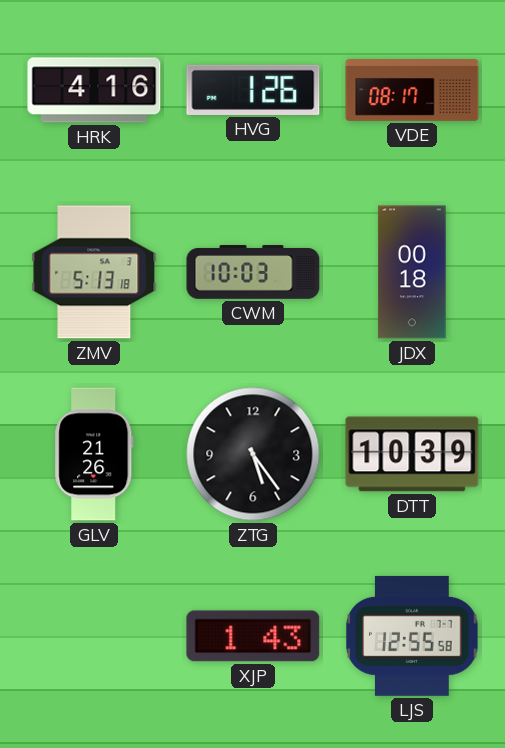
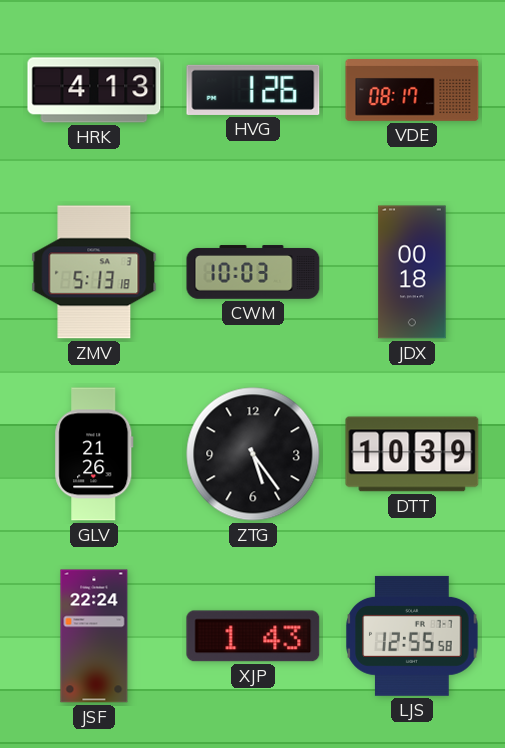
HRK: 4:16 -> 4:13
JSF: none -> 22:24
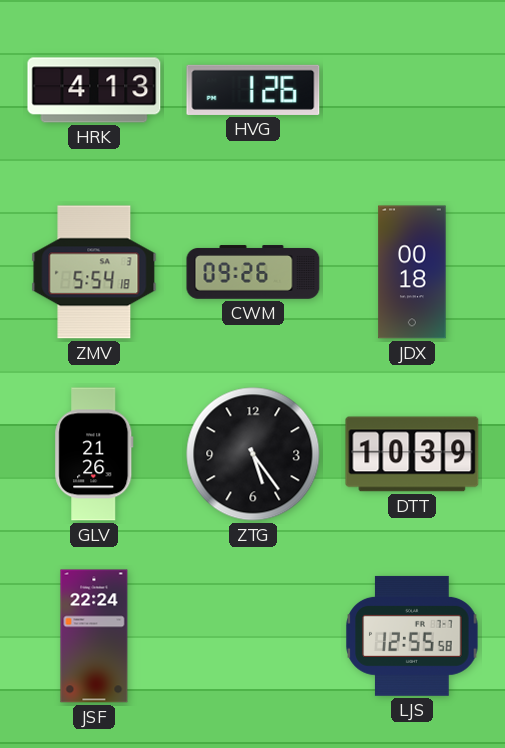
VDE: 08:17 -> none
ZMV: 5:13 -> 5:54
CWM: 10:03 -> 09:26
XJP: 1:43 -> none
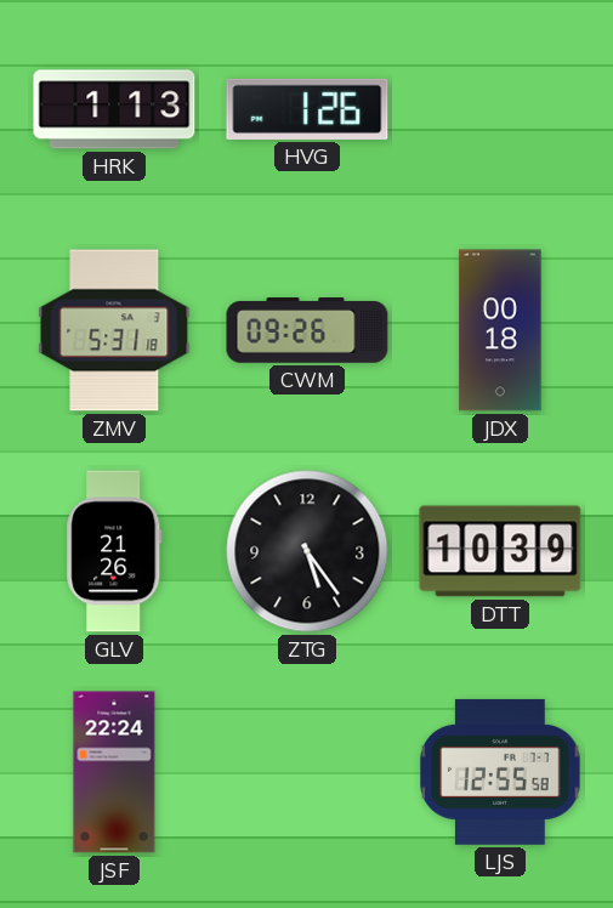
HRK: 4:13 -> 1:13
ZMV: 5:54 -> 5:31
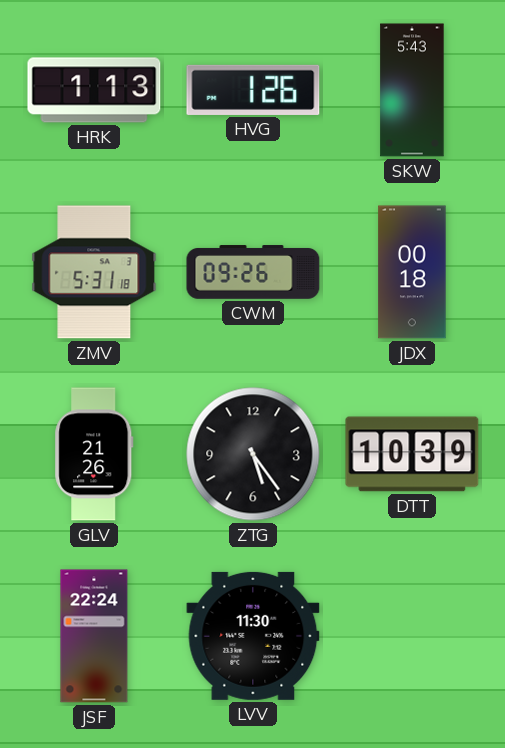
SKW: none -> 5:43
LVV: none -> 11:30
LJS: 12:55 -> none
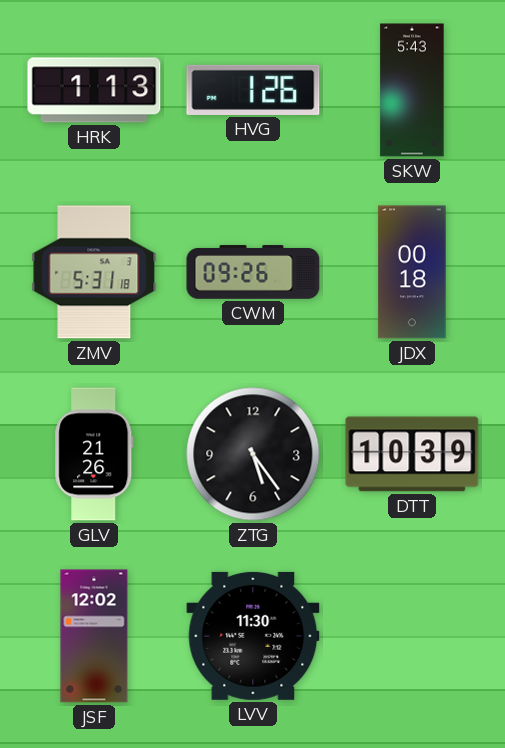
JSF: 22:24 -> 12:02
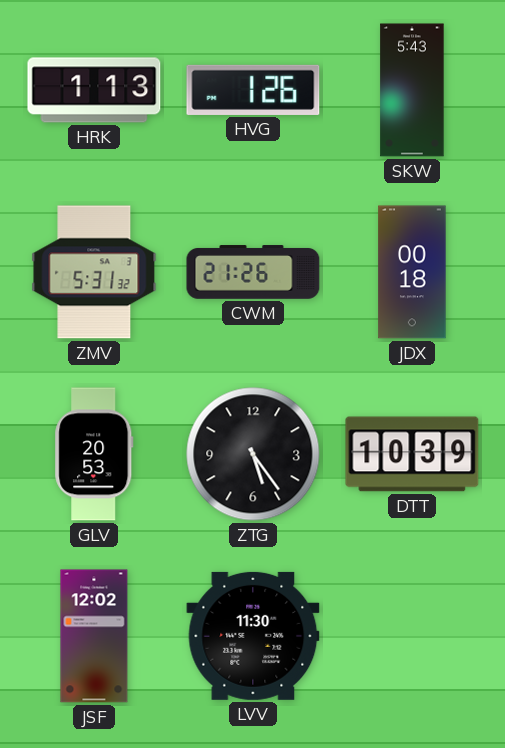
ZMV: 5:31:18 -> 5:31:32
CWM: 09:26 -> 21:26
GLV: 21:26 -> 20:53
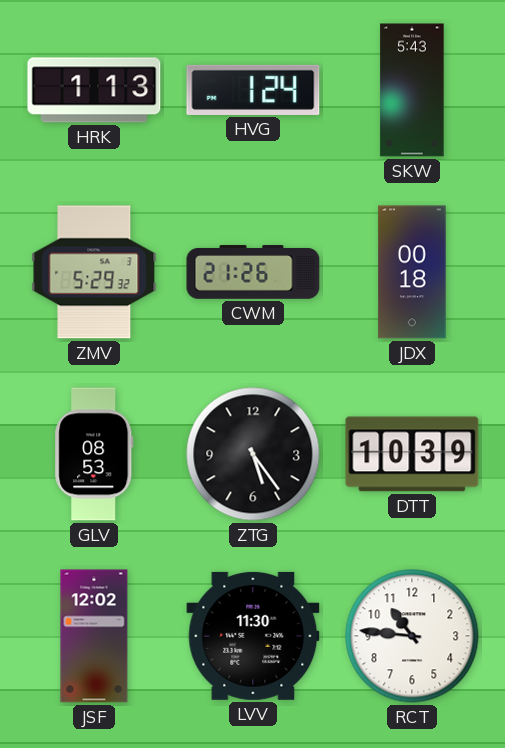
HVG: 1:26 -> 1:24
ZMV: 5:31 -> 5:29
GLV: 20:53 -> 08:53
RCT: none -> 10:46
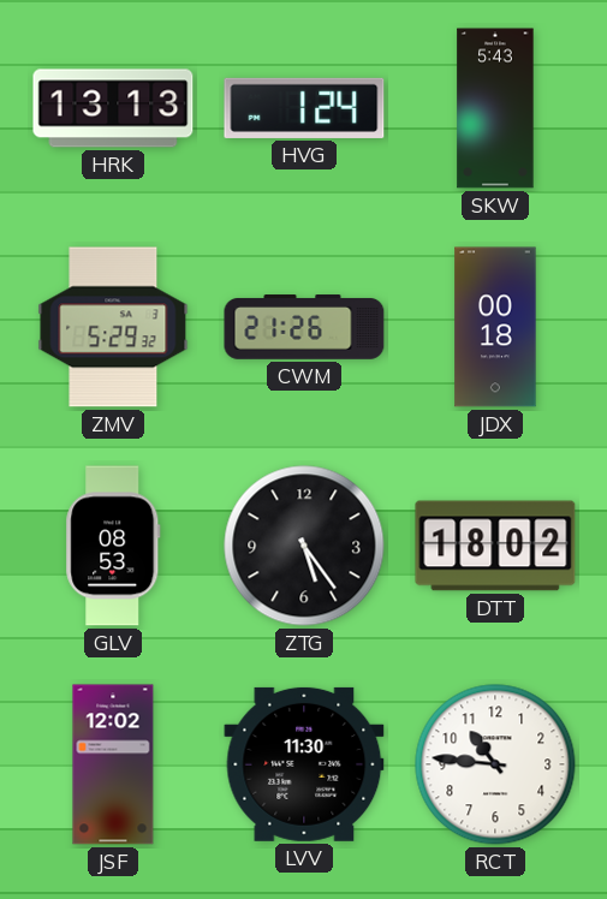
HRK: 1:13 -> 13:13
DTT: 10:39 -> 18:02
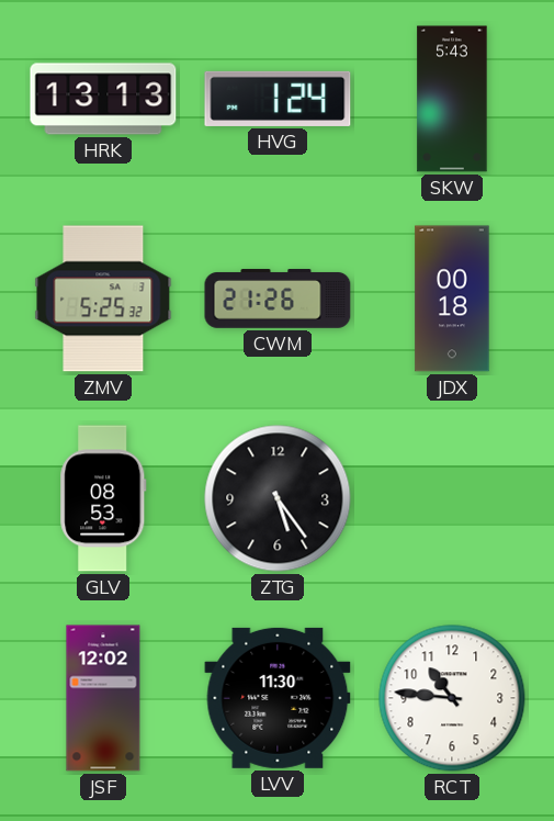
ZMV: 5:29 -> 5:25
DTT: 18:02 -> none
